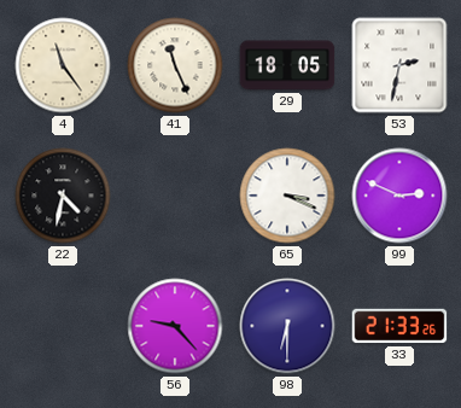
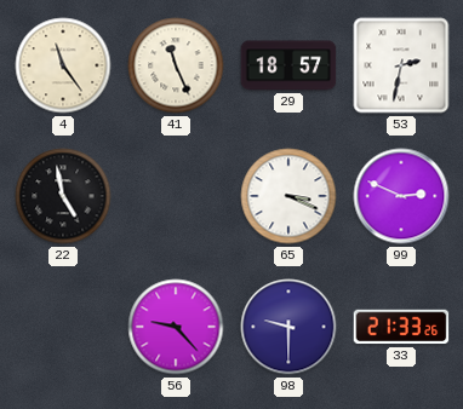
29: 18:05 -> 18:57
22: 4:32 -> 4:58
98: 6:30 -> 9:30
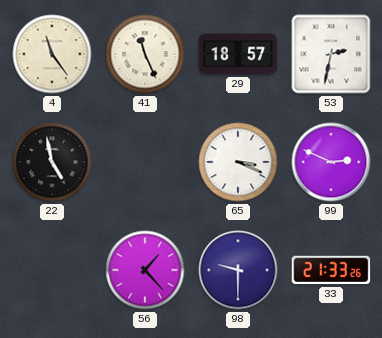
56: 9:23 -> 1:23
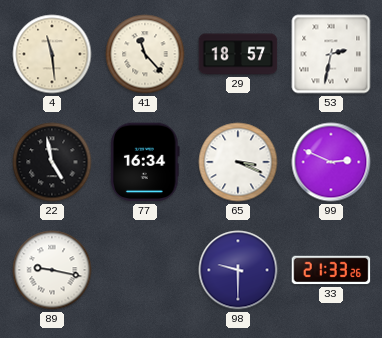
4: 11:24 -> 11:29
41: 11:26 -> 11:23
77: none -> 16:34
89: none -> 9:17
56: 1:23 -> none
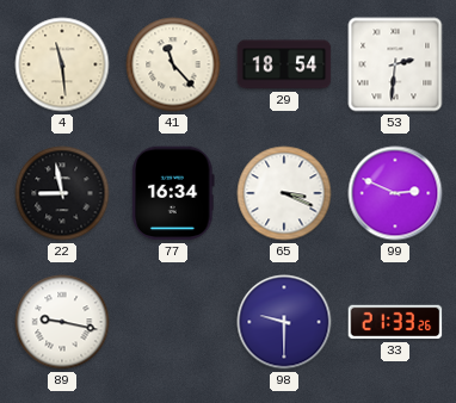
29: 18:57 -> 18:54
53: 2:32 -> 2:31
22: 4:58 -> 8:58
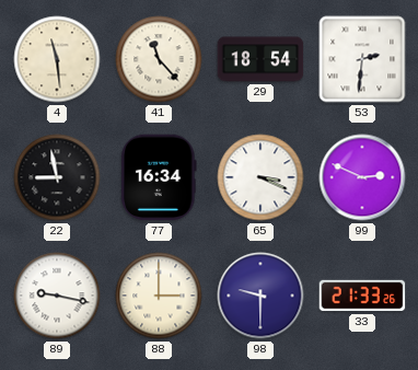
88: none -> 3:00
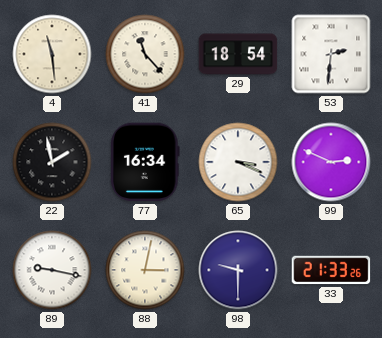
22: 8:58 -> 1:58
88: 3:00 -> 3:02
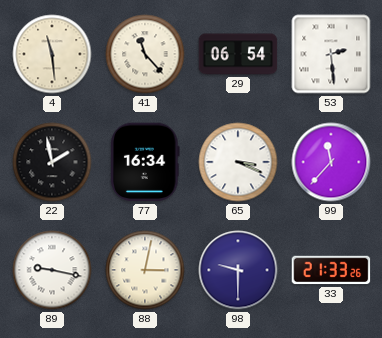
29: 18:54 -> 06:54
53: 2:31 -> 2:29
99: 2:49 -> 11:37
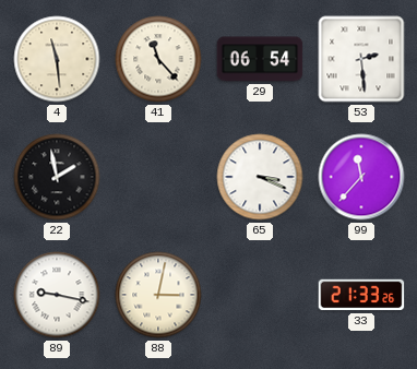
77: 16:34 -> none
98: 9:30 -> none
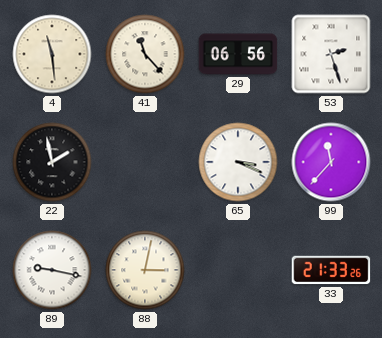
29: 06:54 -> 06:56
53: 2:29 -> 2:27
